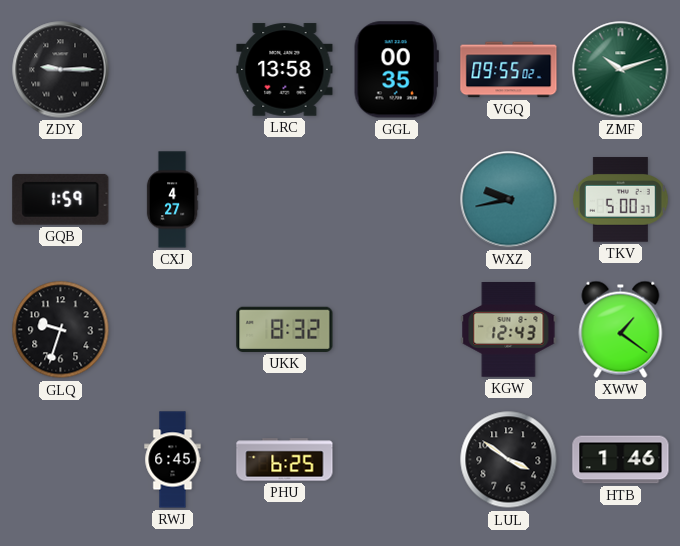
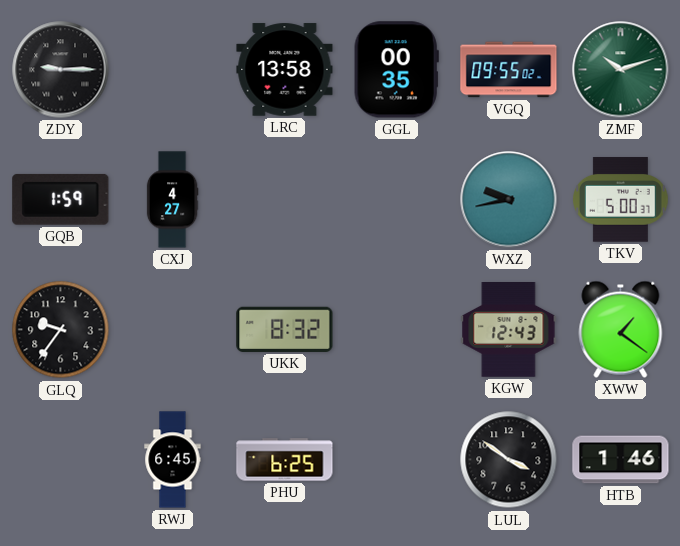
GLQ: 9:33 -> 9:36
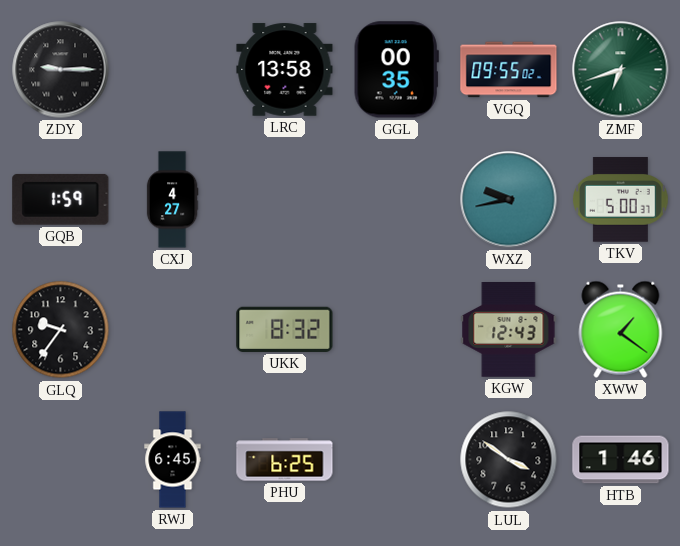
ZMF: 10:12 -> 6:42
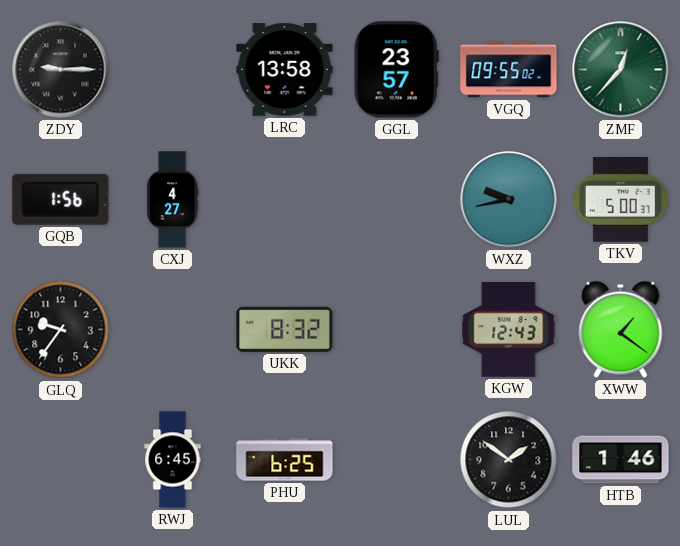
GGL: 00:35 -> 23:57
ZMF: 6:42 -> 12:37
GQB: 1:59 -> 1:56
LUL: 3:51 -> 1:51
